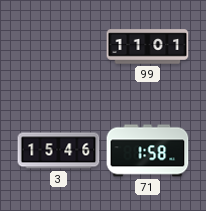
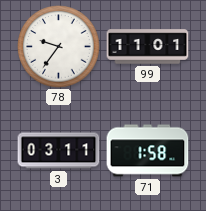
78: none -> 9:36
3: 15:46 -> 03:11
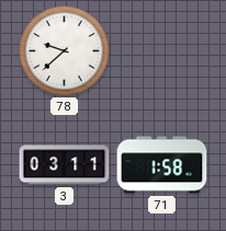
78: 9:36 -> 9:38
99: 11:01 -> none
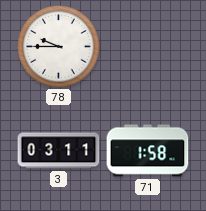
78: 9:38 -> 9:45
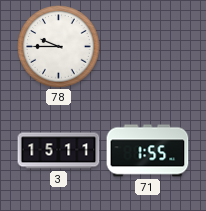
3: 03:11 -> 15:11
71: 1:58 -> 1:55
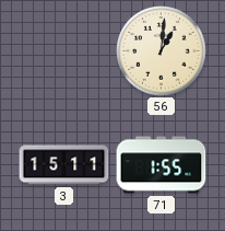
78: 9:45 -> none
56: none -> 1:01
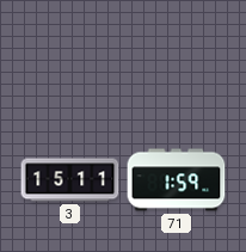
56: 1:01 -> none
71: 1:55 -> 1:59
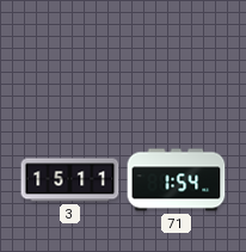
71: 1:59 -> 1:54
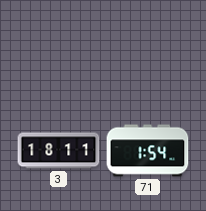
3: 15:11 -> 18:11
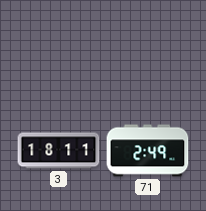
71: 1:54 -> 2:49
